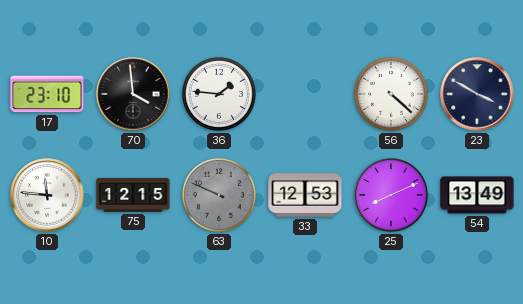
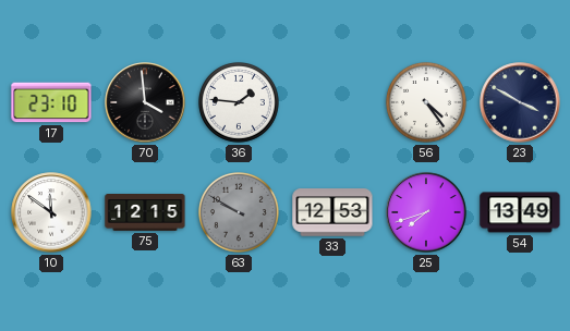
56: 4:22 -> 4:24
10: 11:46 -> 11:51
63: 9:49 -> 9:50
25: 8:11 -> 7:42
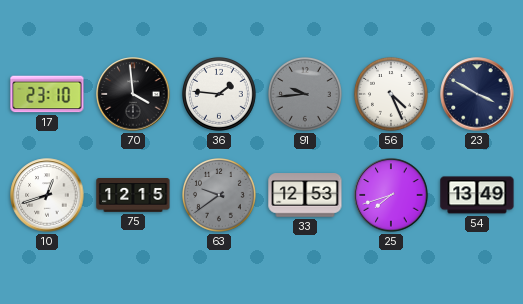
91: none -> 9:44
56: 4:24 -> 4:26
10: 11:51 -> 12:42
63: 9:50 -> 9:39
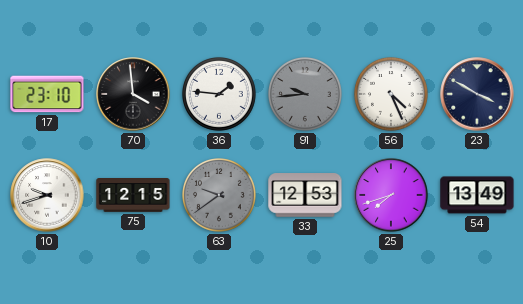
10: 12:42 -> 9:42
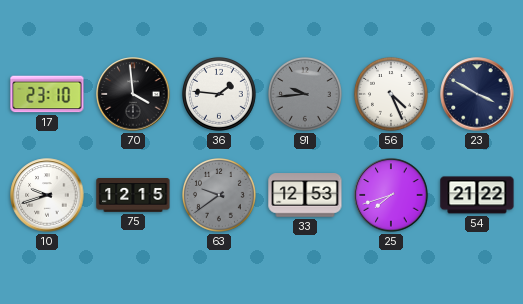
54: 13:49 -> 21:22
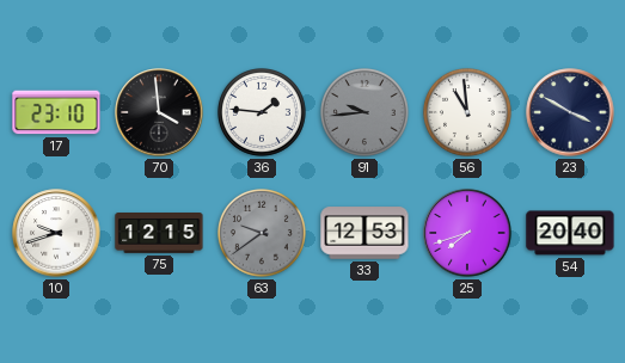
56: 4:26 -> 10:59
54: 21:22 -> 20:40
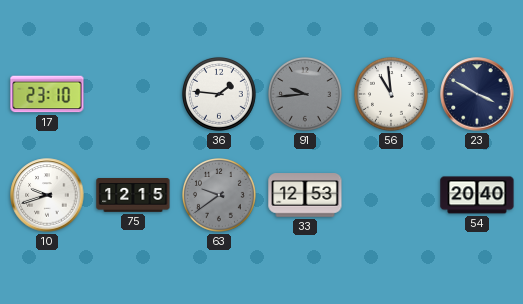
70: 3:59 -> none
25: 7:42 -> none
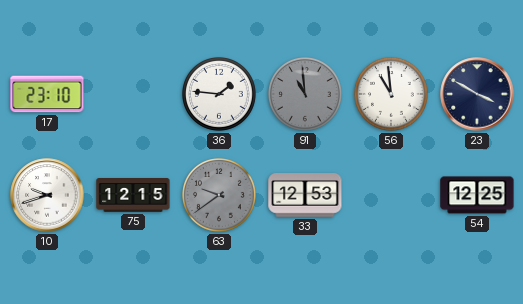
91: 9:44 -> 10:59
54: 20:40 -> 12:25
